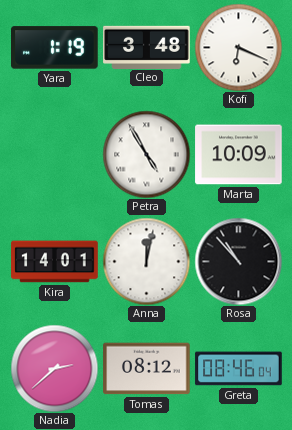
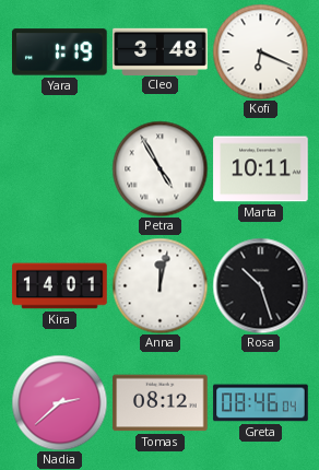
Marta: 10:09 -> 10:11
Rosa: 10:53 -> 10:27
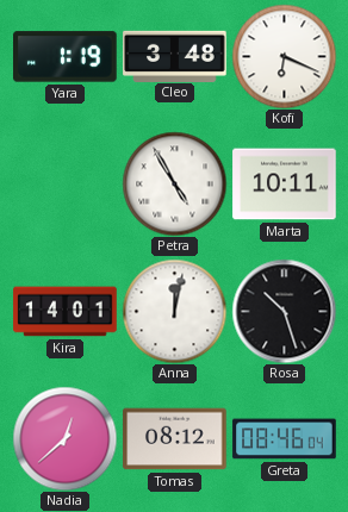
Nadia: 2:38 -> 12:38
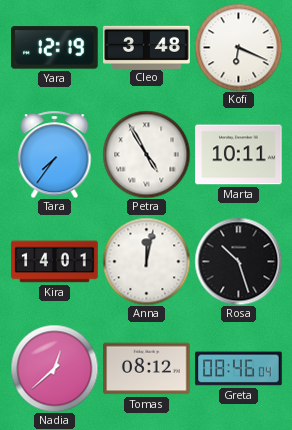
Yara: 1:19 -> 12:19
Tara: none -> 7:36
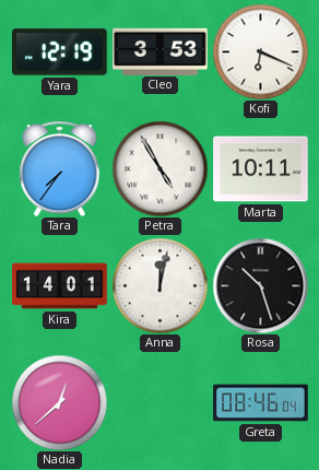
Cleo: 3:48 -> 3:53
Tomas: 08:12 -> none
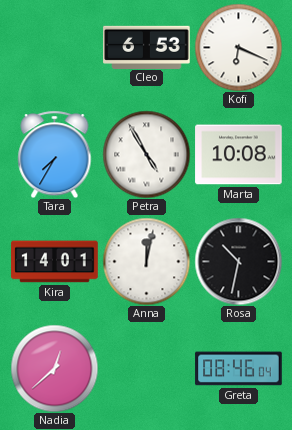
Yara: 12:19 -> none
Cleo: 3:53 -> 6:53
Tara: 7:36 -> 7:35
Marta: 10:11 -> 10:08
Rosa: 10:27 -> 10:32
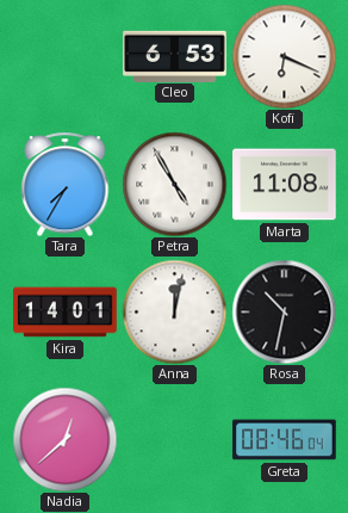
Marta: 10:08 -> 11:08
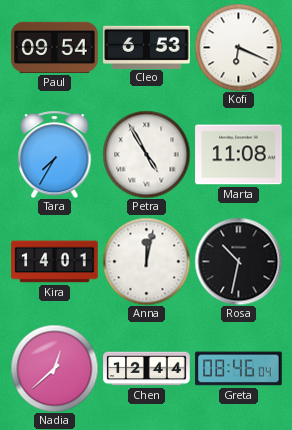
Paul: none -> 09:54
Chen: none -> 12:44
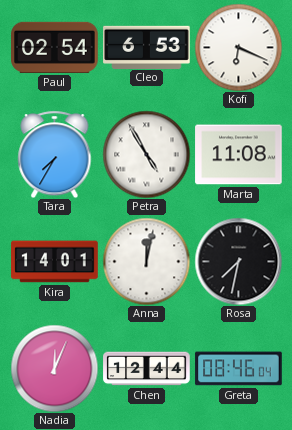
Paul: 09:54 -> 02:54
Rosa: 10:32 -> 7:32
Nadia: 12:38 -> 12:04
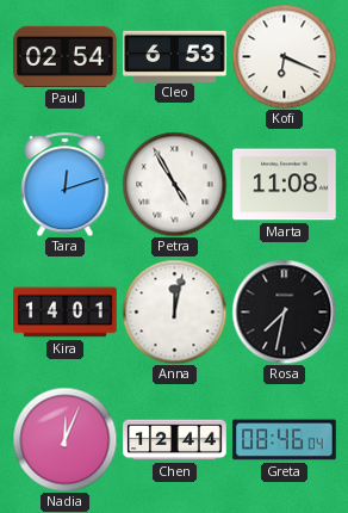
Tara: 7:35 -> 12:12
